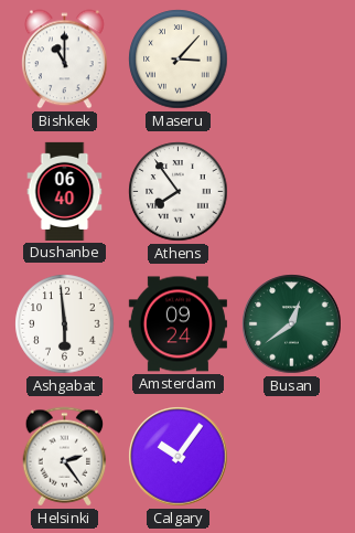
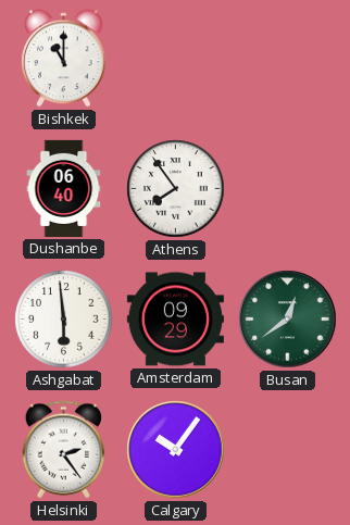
Maseru: 3:07 -> none
Amsterdam: 09:24 -> 09:29
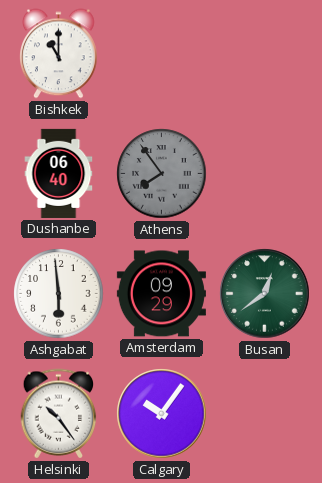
Athens dial: white -> grey
Helsinki: 2:24 -> 10:24
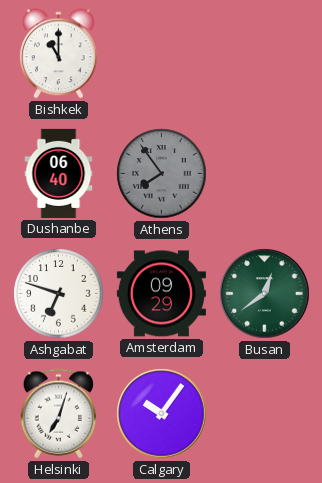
Ashgabat: 5:59 -> 6:48
Helsinki: 10:24 -> 7:03
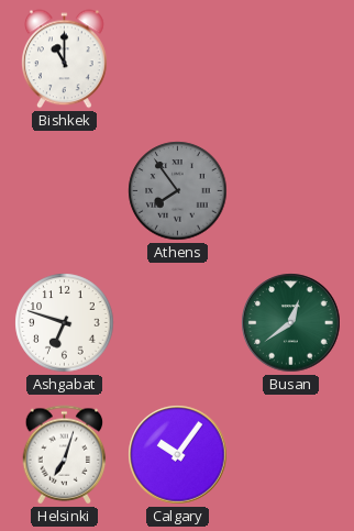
Dushanbe: 06:40 -> none
Amsterdam: 09:29 -> none
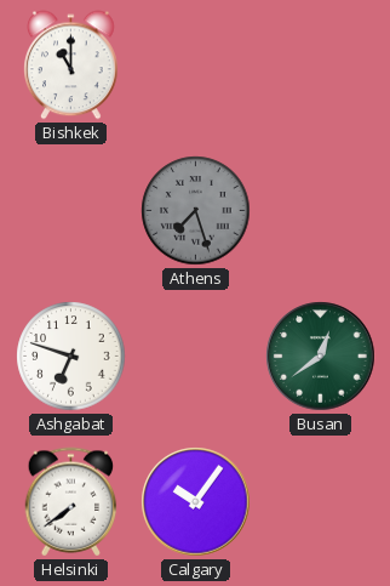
Athens: 7:54 -> 7:27
Helsinki: 7:03 -> 7:39
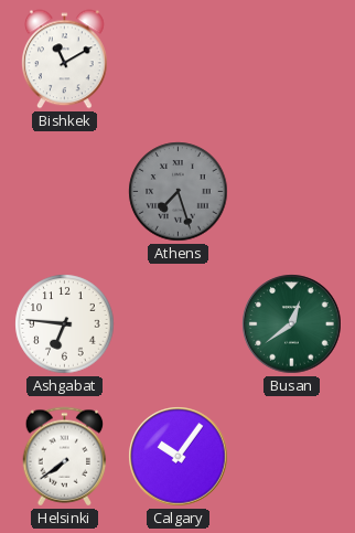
Bishkek: 11:00 -> 11:10
Ashgabat: 6:48 -> 6:46
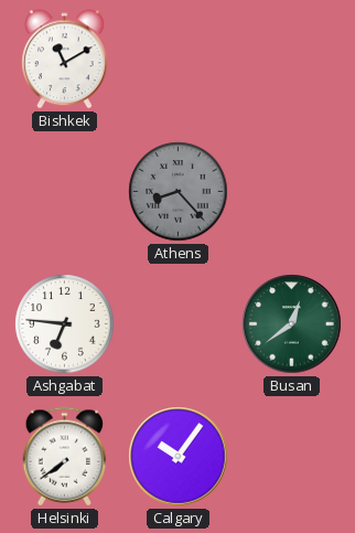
Athens: 7:27 -> 8:23
